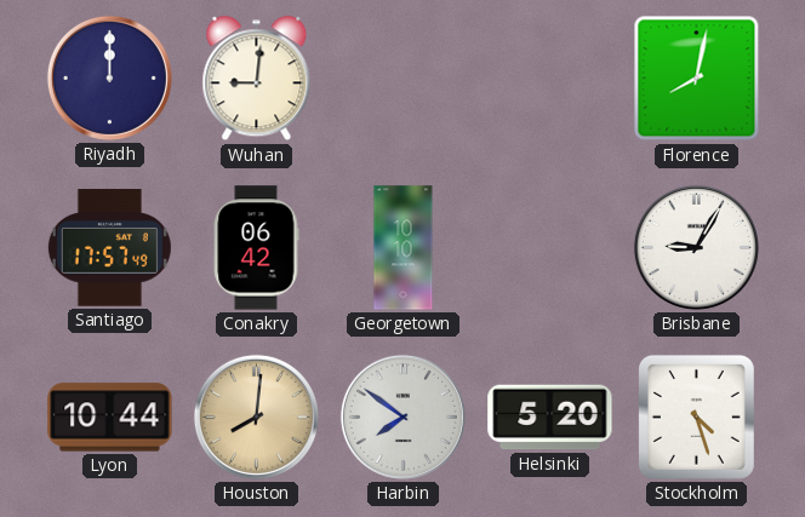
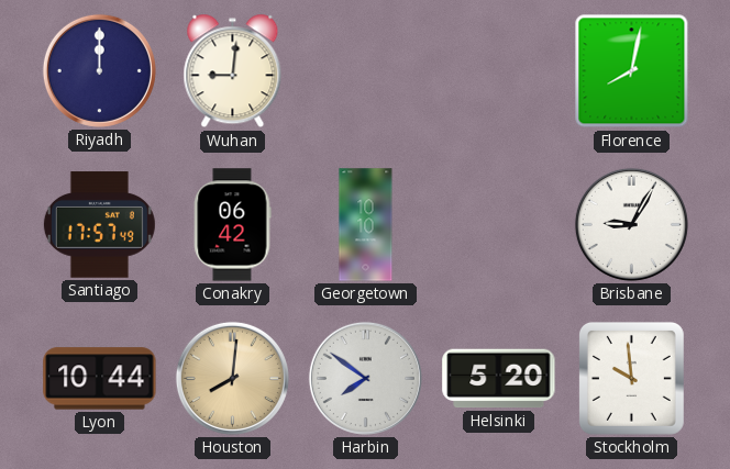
Stockholm: 4:27 -> 9:59
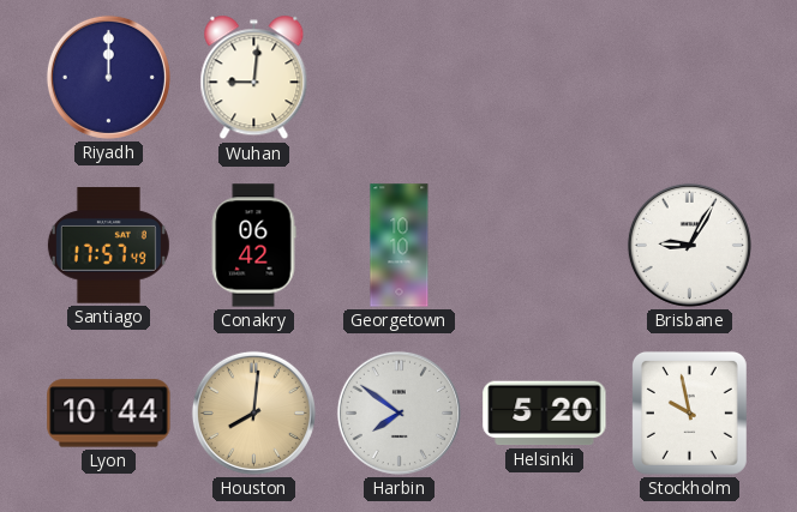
Florence: 8:02 -> none
Stockholm: 9:59 -> 9:58
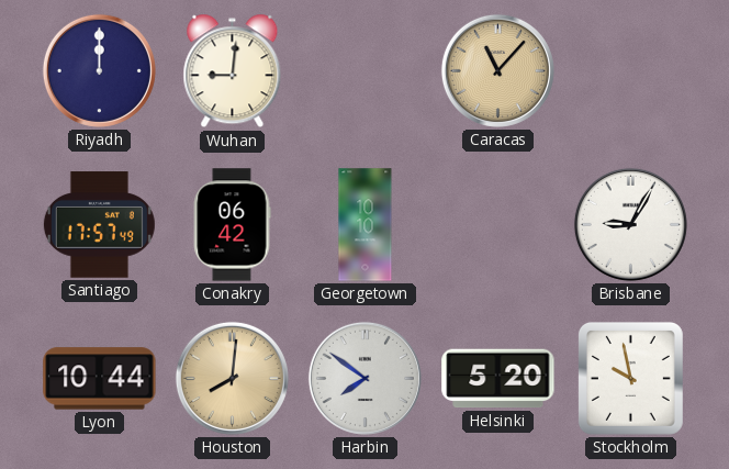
Caracas: none -> 11:07
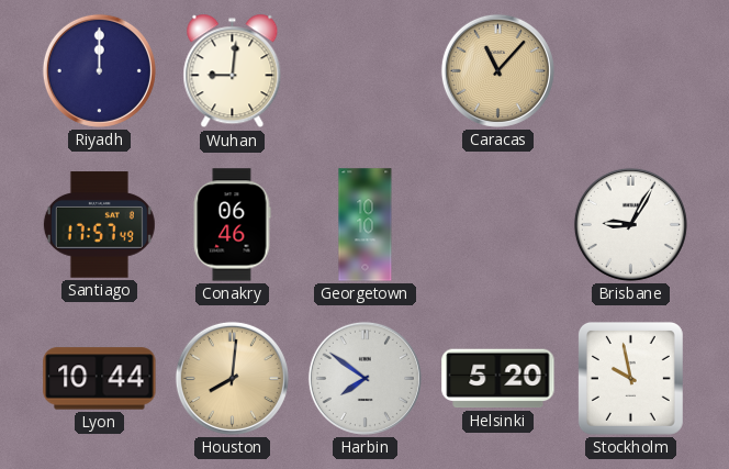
Conakry: 06:42 -> 06:46
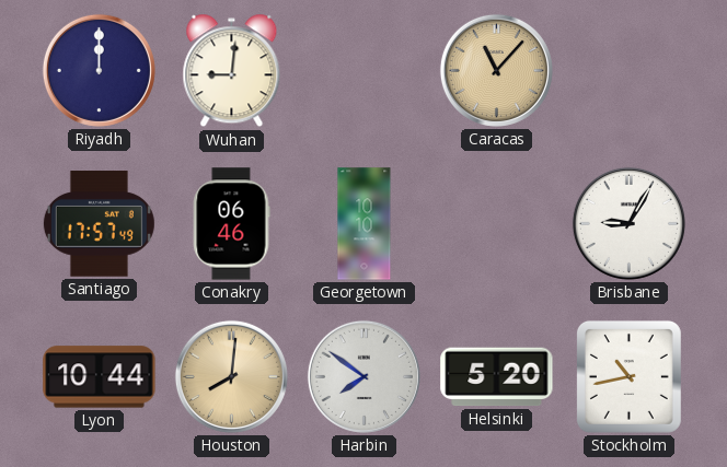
Stockholm: 9:58 -> 10:43
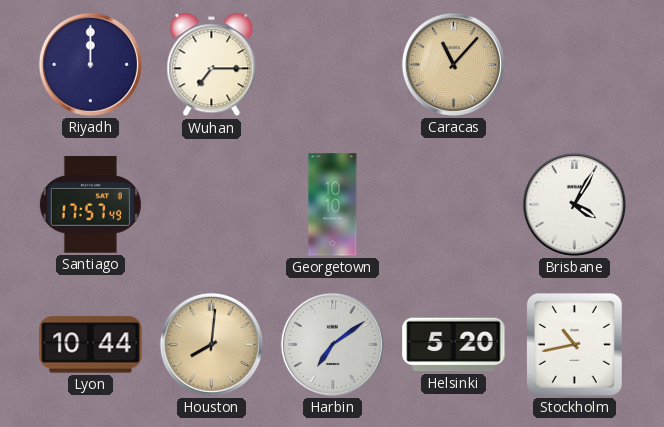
Wuhan: 9:01 -> 7:15
Conakry: 06:46 -> none
Brisbane: 9:05 -> 4:05
Harbin: 7:51 -> 7:09
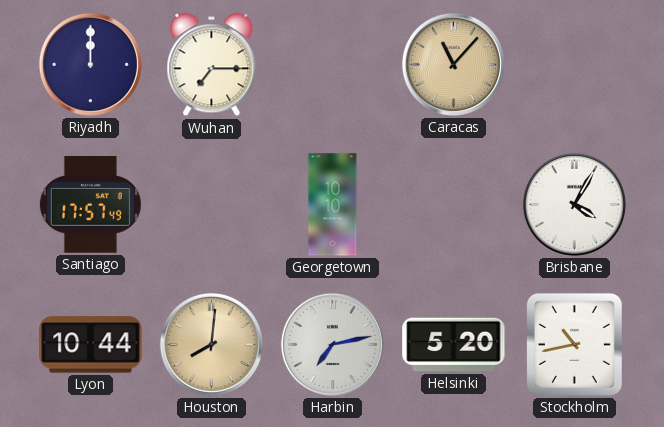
Harbin: 7:09 -> 7:13
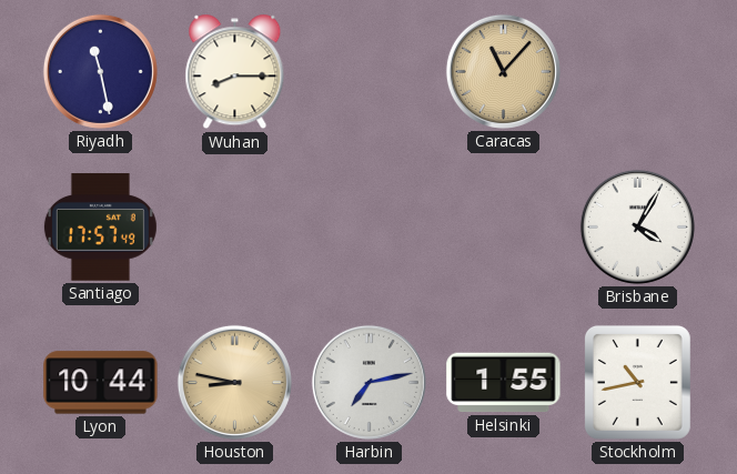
Riyadh: 12:00 -> 11:28
Wuhan: 7:15 -> 8:15
Georgetown: 10:10 -> none
Houston: 8:01 -> 8:47
Helsinki: 5:20 -> 1:55
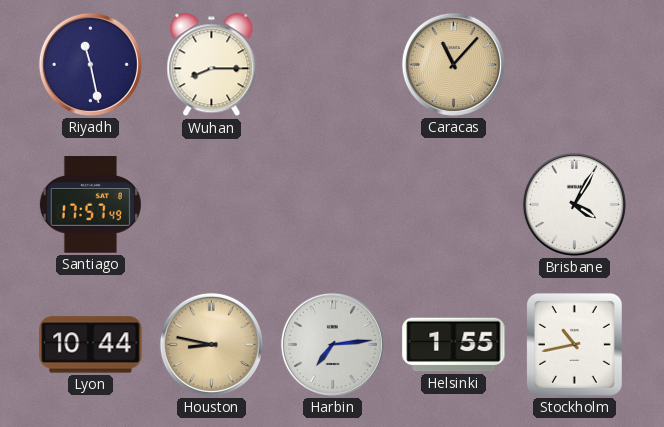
Harbin: 7:13 -> 7:14
